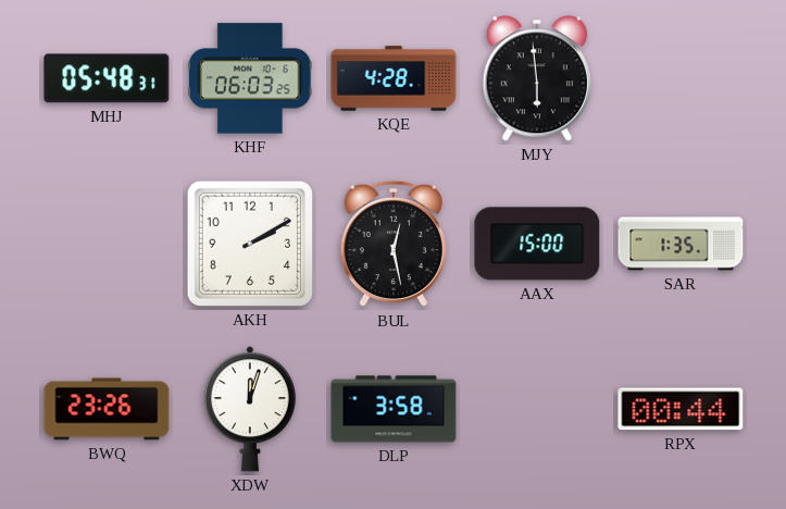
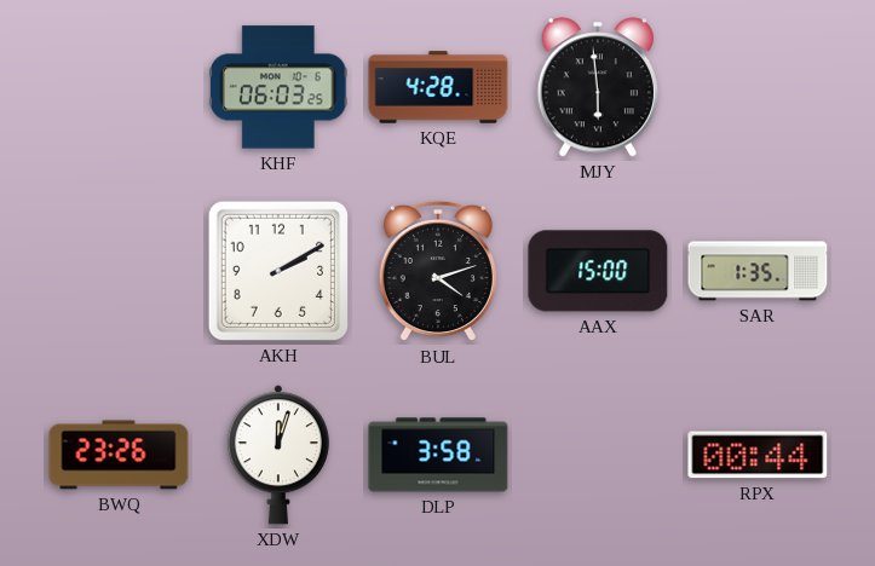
MHJ: 05:48 -> none
BUL: 12:28 -> 4:12
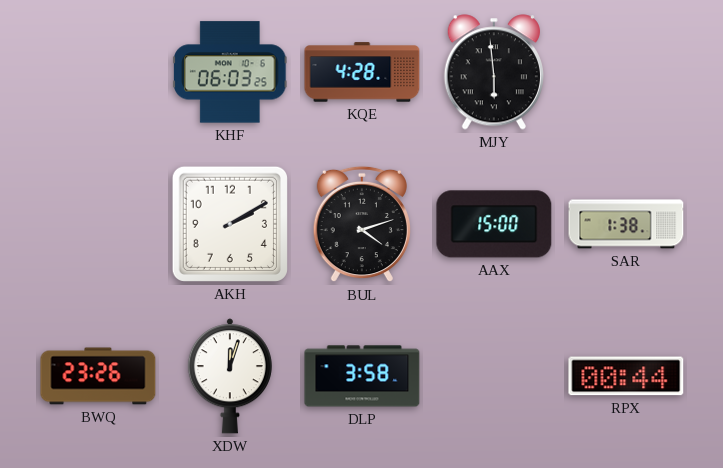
SAR: 1:35 -> 1:38
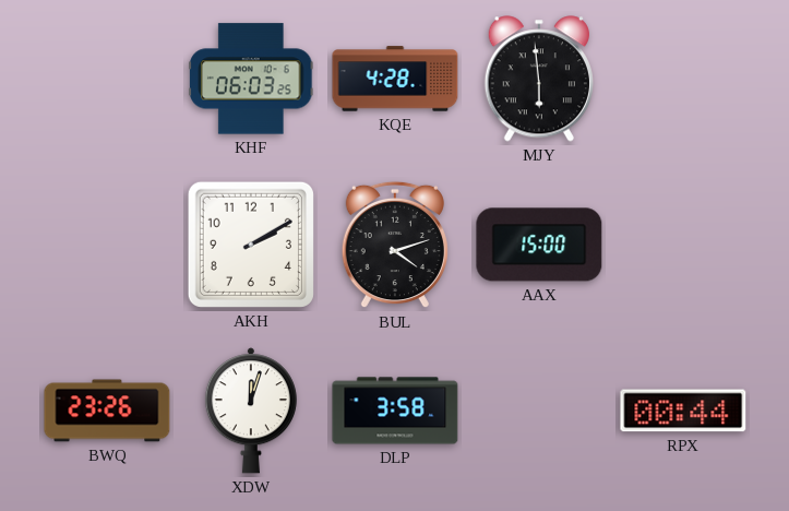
SAR: 1:38 -> none
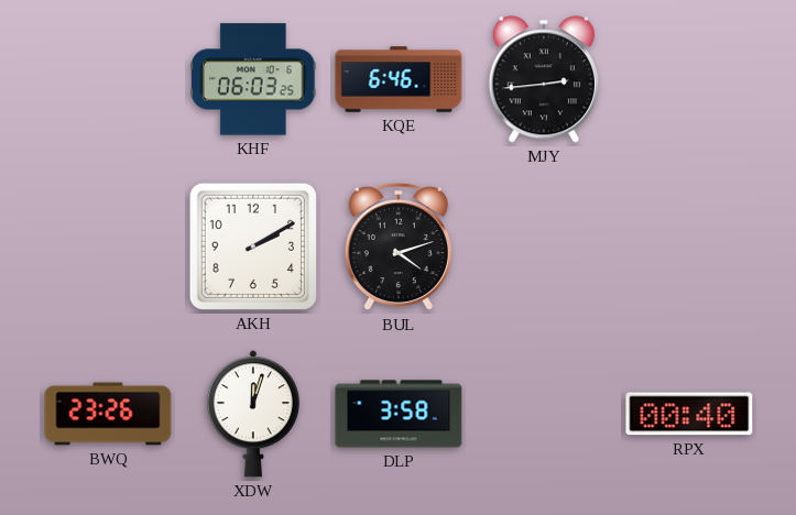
KQE: 4:28 -> 6:46
MJY: 5:59 -> 2:44
AAX: 15:00 -> none
RPX: 00:44 -> 00:40
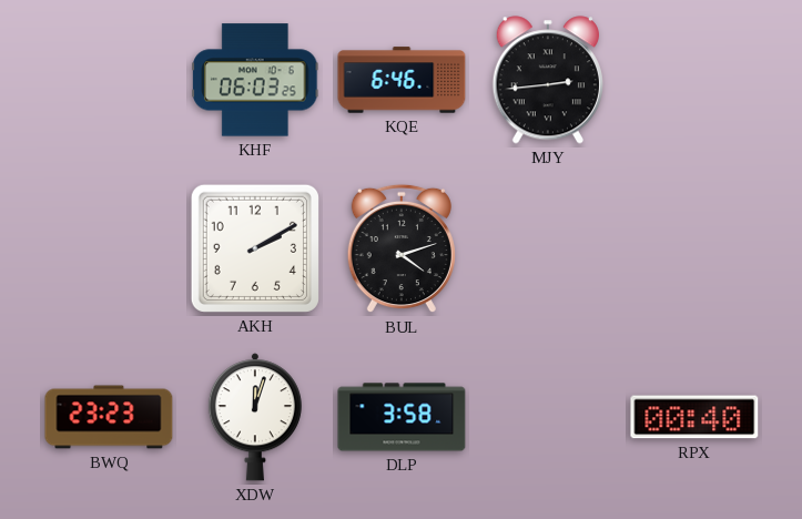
BWQ: 23:26 -> 23:23
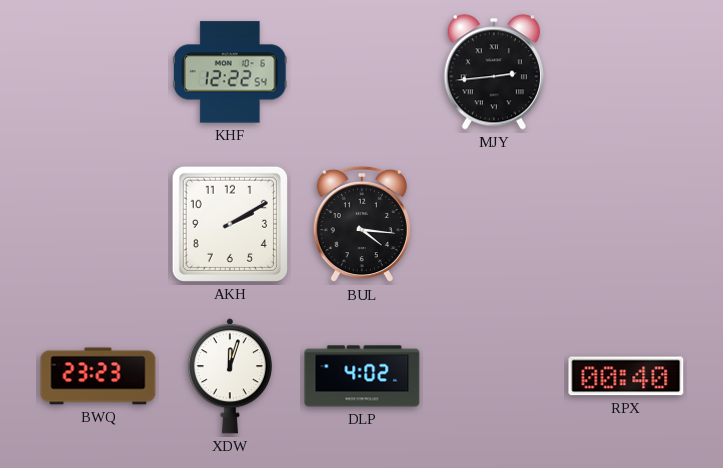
KHF: 06:03 -> 12:22
KQE: 6:46 -> none
BUL: 4:12 -> 4:16
DLP: 3:58 -> 4:02
